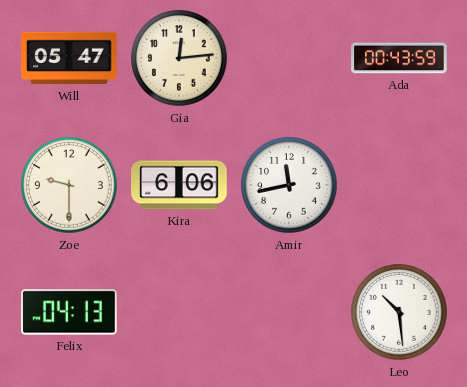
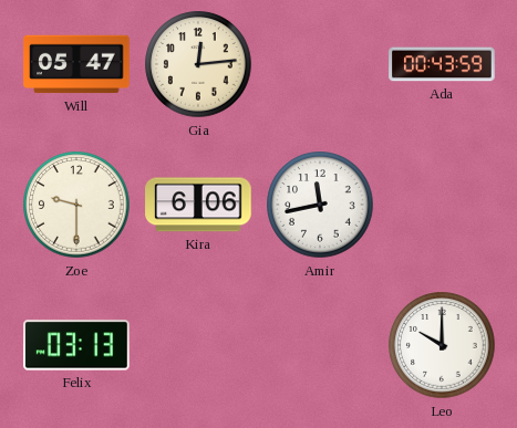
Felix: 04:13 -> 03:13
Leo: 10:29 -> 10:00
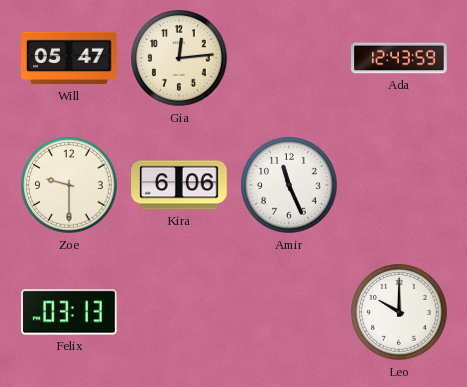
Ada: 00:43 -> 12:43
Amir: 11:43 -> 11:26
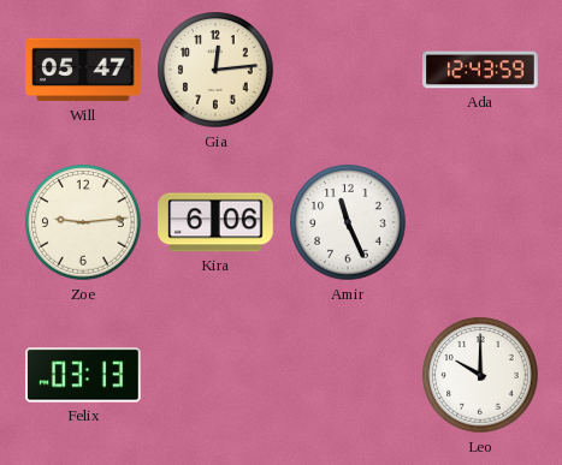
Zoe: 9:30 -> 9:14
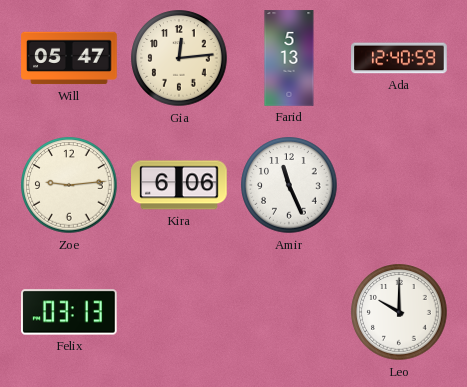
Farid: none -> 5:13
Ada: 12:43 -> 12:40
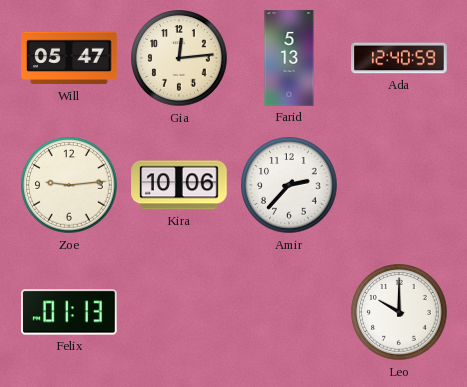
Kira: 6:06 -> 10:06
Amir: 11:26 -> 2:37
Felix: 03:13 -> 01:13
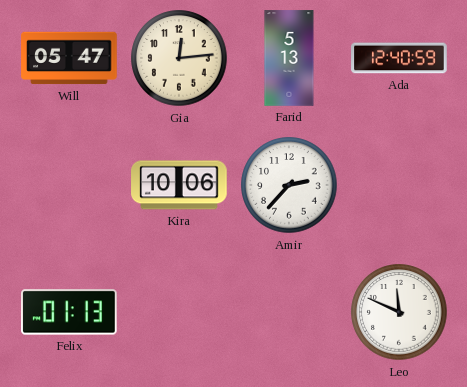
Zoe: 9:14 -> none
Leo: 10:00 -> 11:49
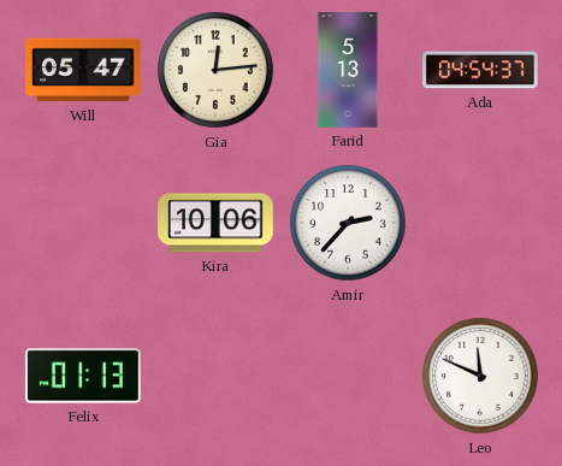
Ada: 12:40 -> 04:54
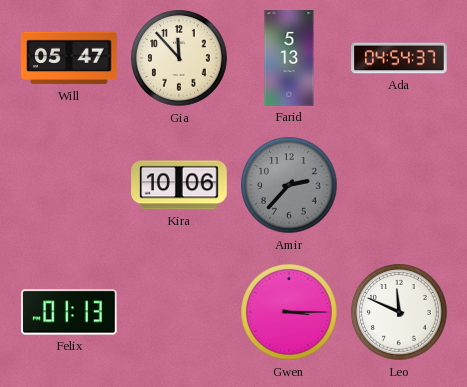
Gia: 12:14 -> 11:53
Amir dial: white -> grey
Gwen: none -> 3:15
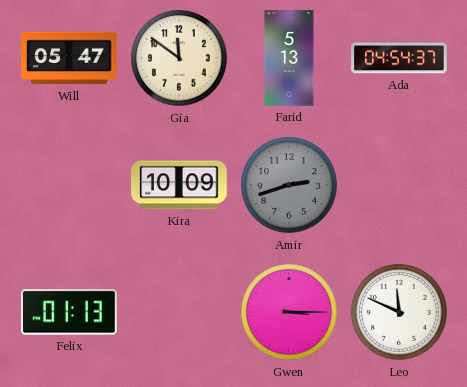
Gia: 11:53 -> 11:51
Kira: 10:06 -> 10:09
Amir: 2:37 -> 2:42
